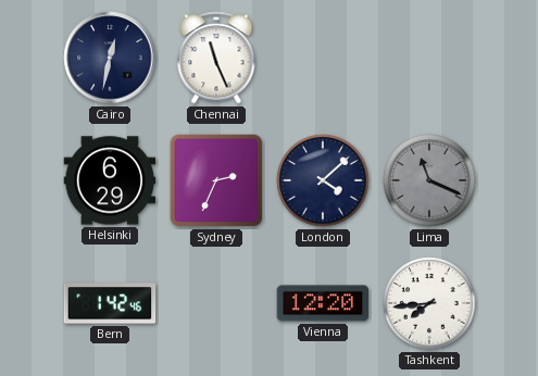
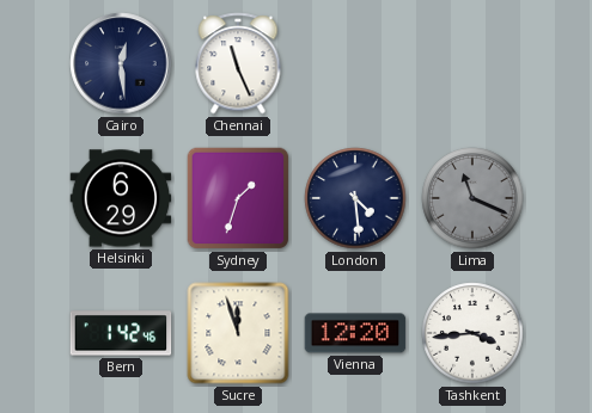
Cairo: 12:32 -> 12:29
Sydney: 2:34 -> 1:33
London: 4:08 -> 4:29
Sucre: none -> 11:57
Tashkent: 7:44 -> 3:44
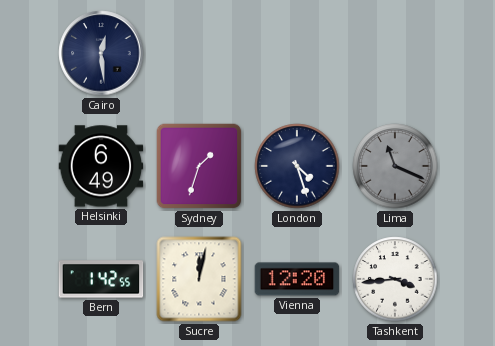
Chennai: 11:26 -> none
Helsinki: 6:29 -> 6:49
London: 4:29 -> 4:27
Bern: 1:42:46 -> 1:42:55
Sucre: 11:57 -> 12:02
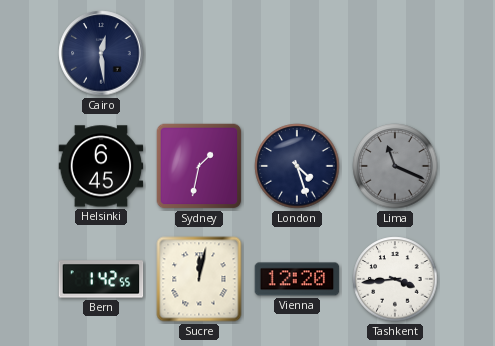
Helsinki: 6:49 -> 6:45
Sydney: 1:33 -> 1:32
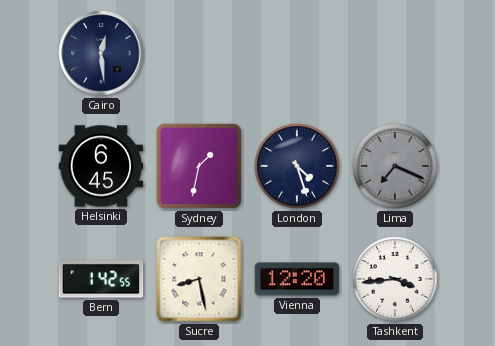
Lima: 11:19 -> 7:19
Sucre: 12:02 -> 8:28
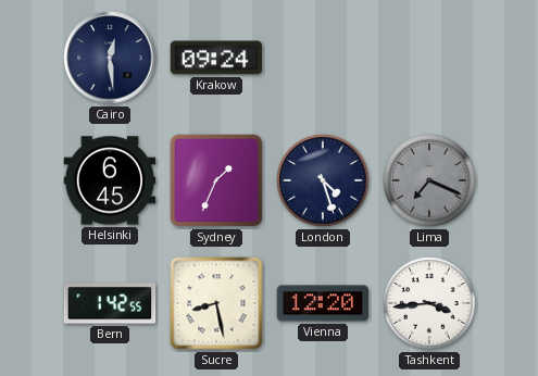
Krakow: none -> 09:24
Sydney: 1:32 -> 1:34
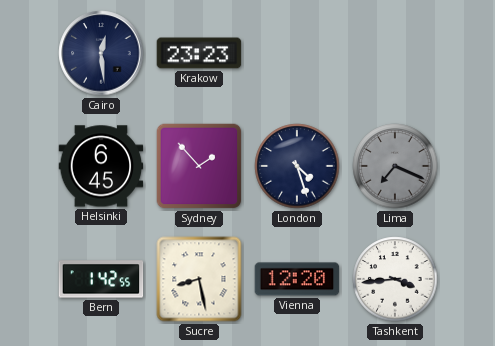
Krakow: 09:24 -> 23:23
Sydney: 1:34 -> 1:53
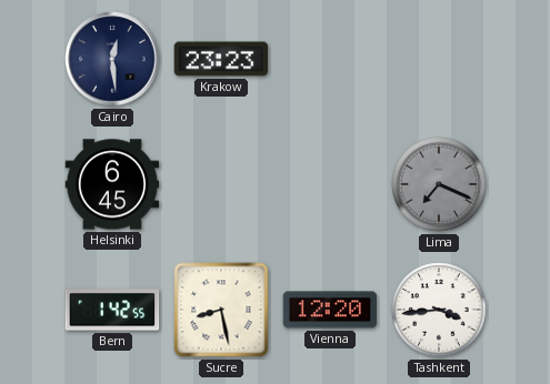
Sydney: 1:53 -> none
London: 4:27 -> none
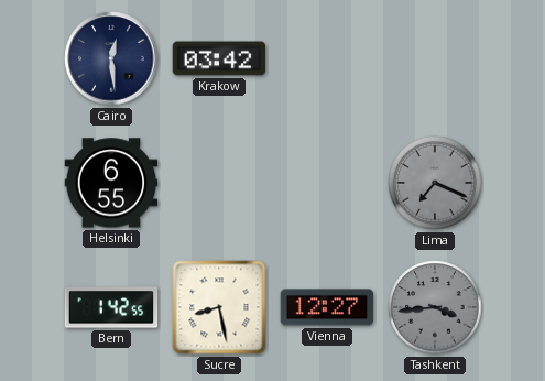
Krakow: 23:23 -> 03:42
Helsinki: 6:45 -> 6:55
Vienna: 12:20 -> 12:27
Tashkent dial: white -> grey
